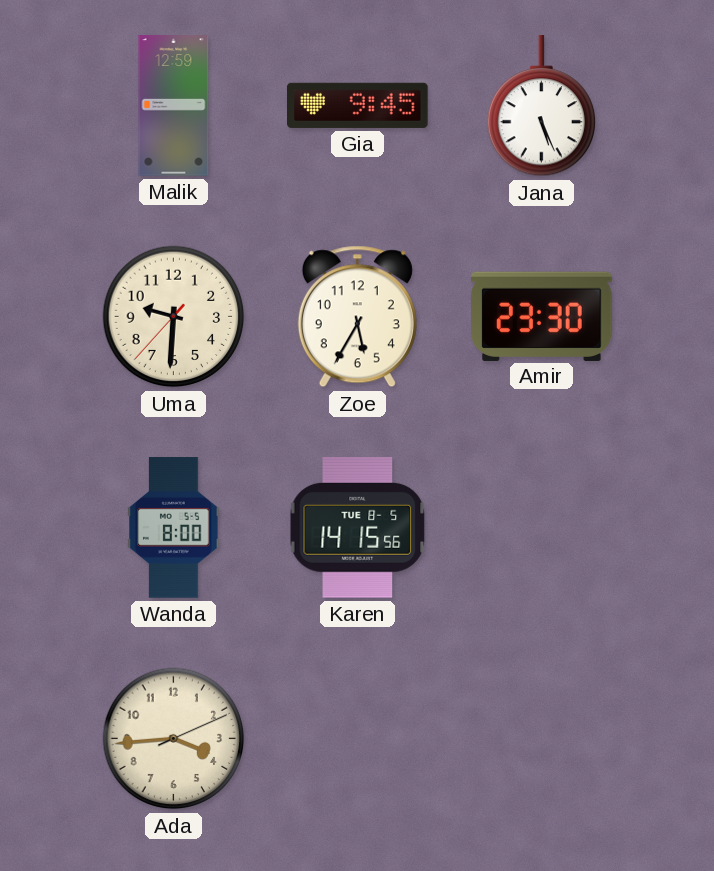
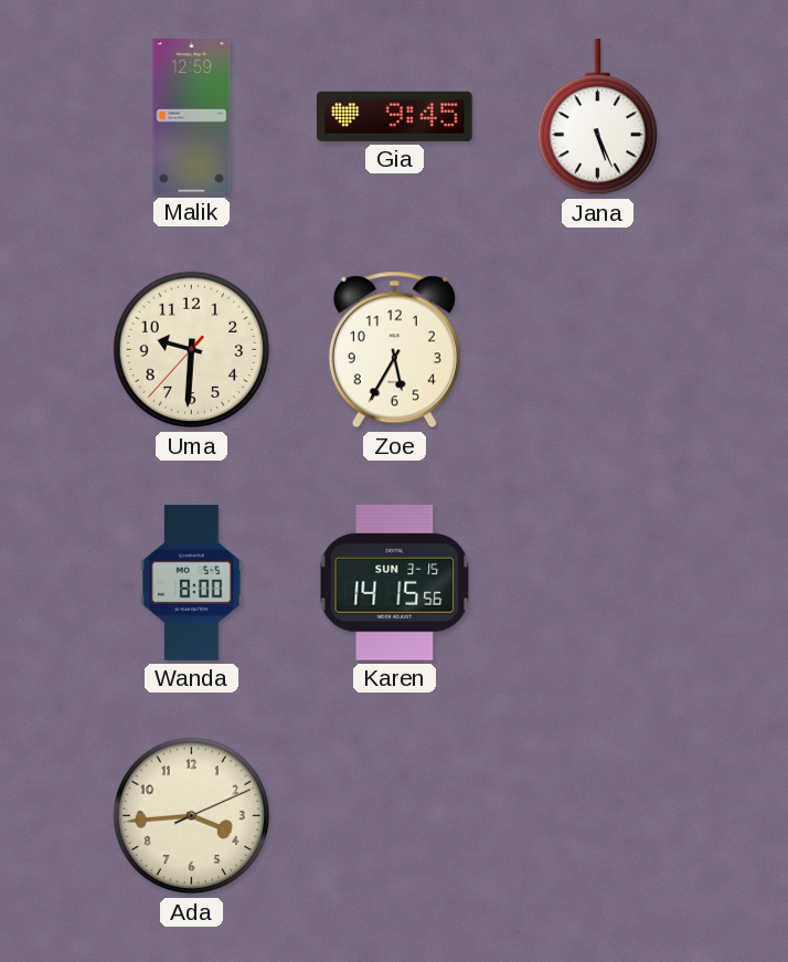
Amir: 23:30 -> none
Karen date: TUE 8-5 -> SUN 3-15
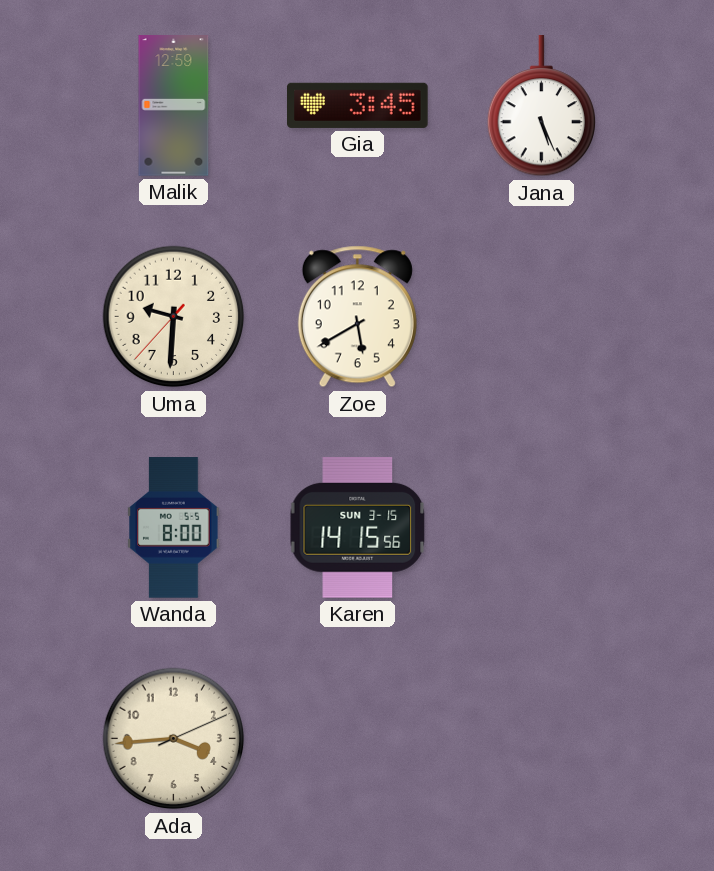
Gia: 9:45 -> 3:45
Zoe: 5:35 -> 5:40
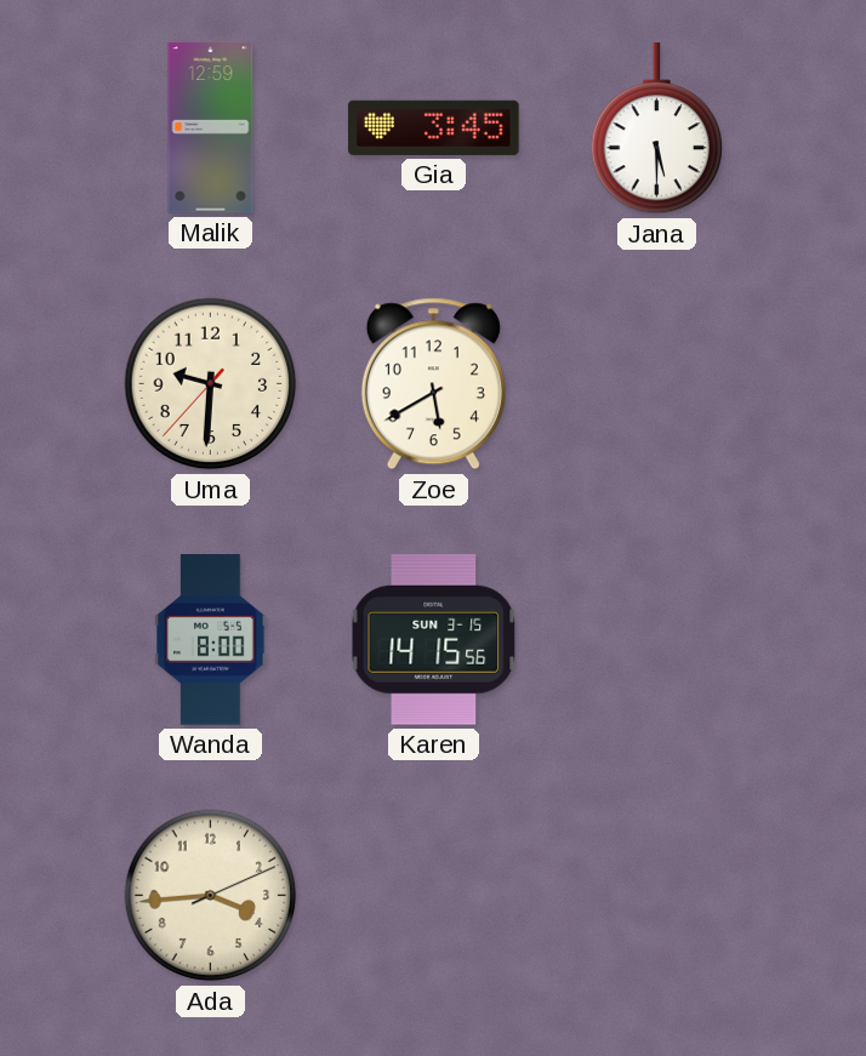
Jana: 5:26 -> 5:30
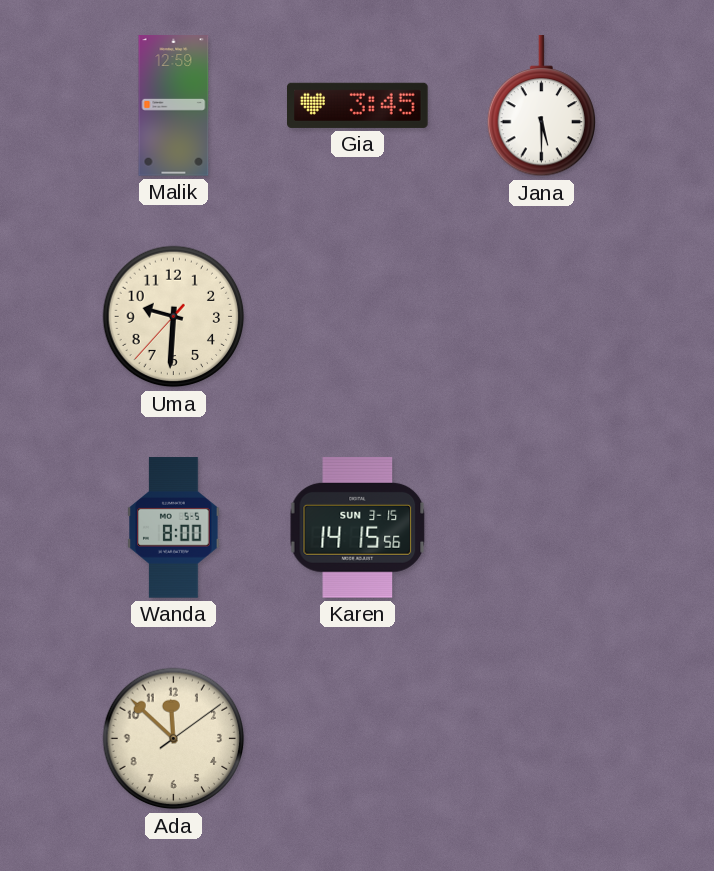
Zoe: 5:40 -> none
Ada: 3:44 -> 11:52
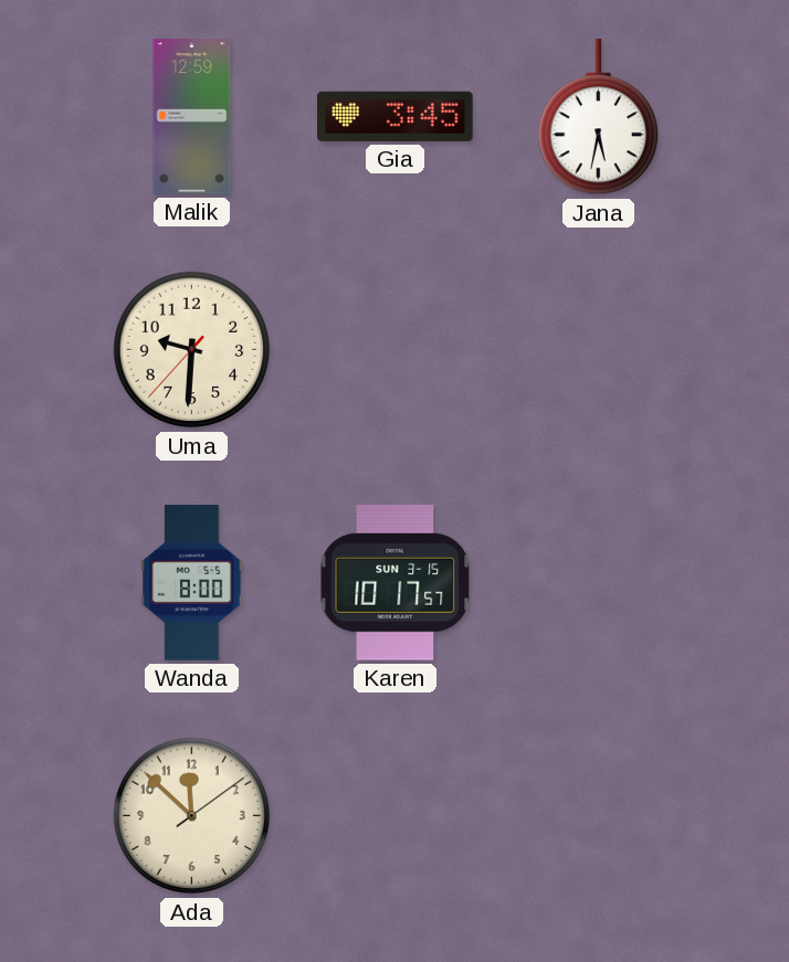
Jana: 5:30 -> 5:32
Karen: 14:15 -> 10:17
